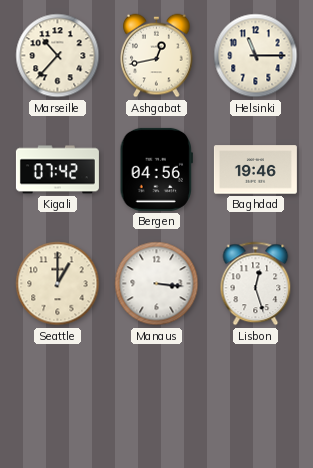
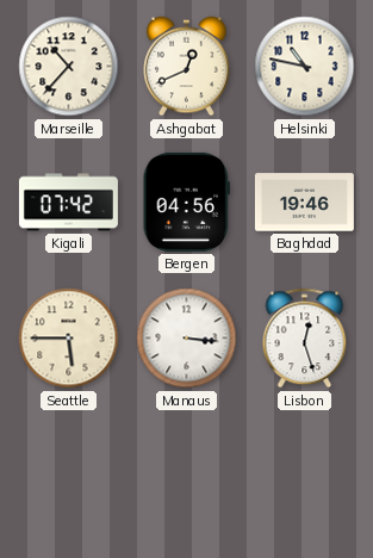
Ashgabat: 12:43 -> 12:41
Helsinki: 11:15 -> 10:47
Seattle: 1:00 -> 5:45
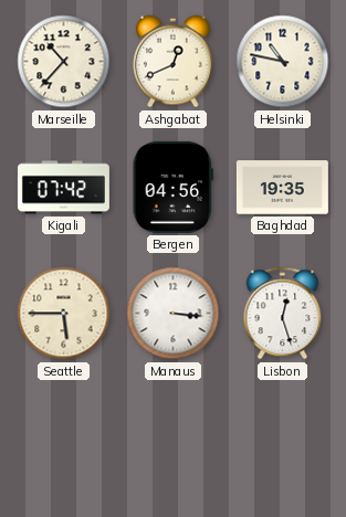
Baghdad: 19:46 -> 19:35
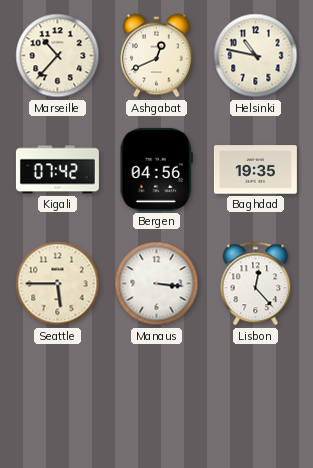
Lisbon: 12:27 -> 12:23
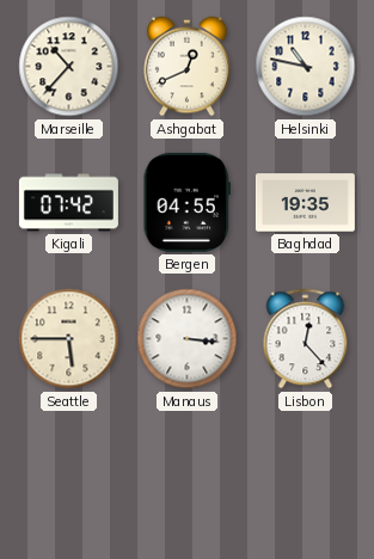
Bergen: 04:56 -> 04:55
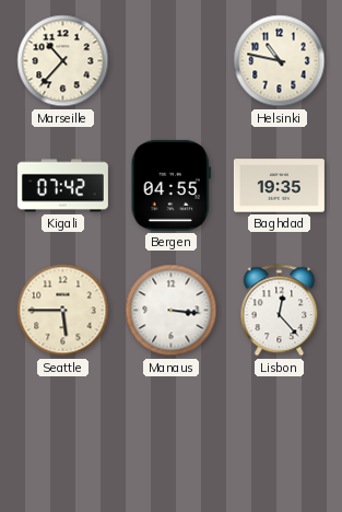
Ashgabat: 12:41 -> none
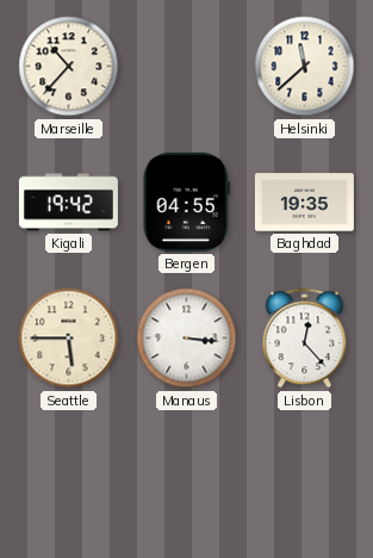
Helsinki: 10:47 -> 11:38
Kigali: 07:42 -> 19:42
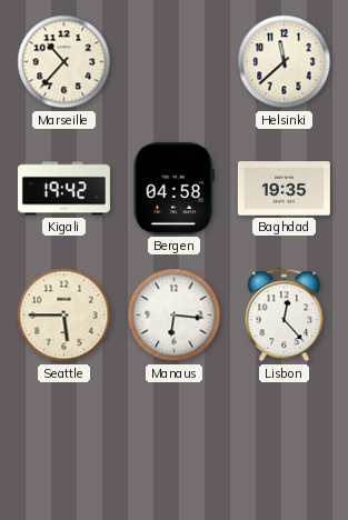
Bergen: 04:55 -> 04:58
Manaus: 3:16 -> 6:16
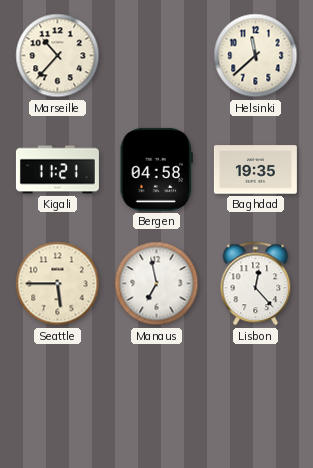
Kigali: 19:42 -> 11:21
Manaus: 6:16 -> 6:58
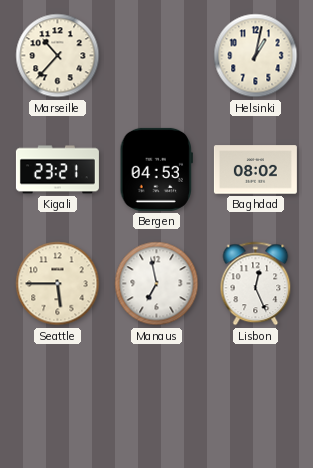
Helsinki: 11:38 -> 1:02
Kigali: 11:21 -> 23:21
Bergen: 04:58 -> 04:53
Baghdad: 19:35 -> 08:02
Lisbon: 12:23 -> 12:26
